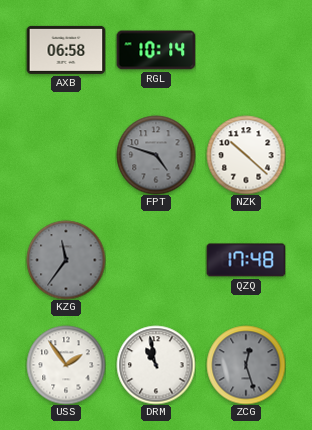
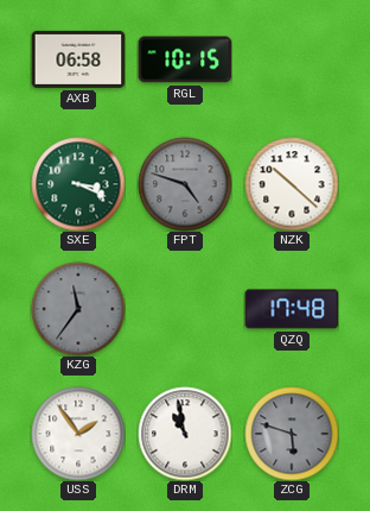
RGL: 10:14 -> 10:15
SXE: none -> 3:19
ZCG: 12:27 -> 5:48
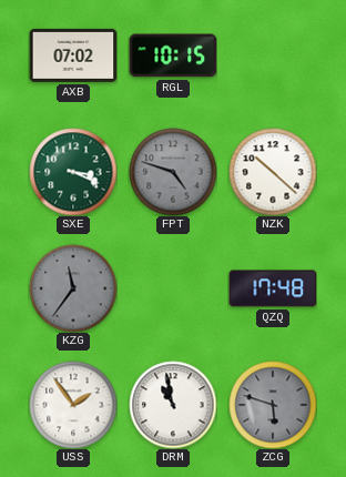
AXB: 06:58 -> 07:02
